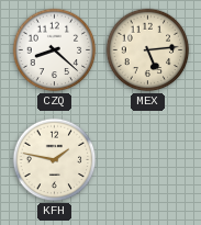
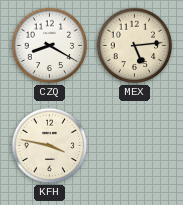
CZQ: 8:22 -> 8:20
KFH: 1:47 -> 3:47
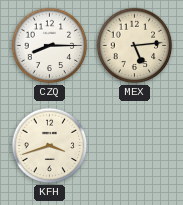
CZQ: 8:20 -> 8:15
KFH: 3:47 -> 3:42
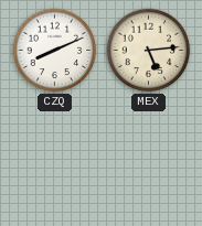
CZQ: 8:15 -> 8:11
KFH: 3:42 -> none
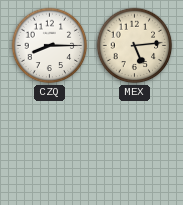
CZQ: 8:11 -> 8:15
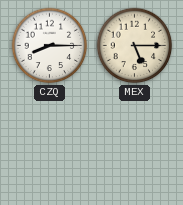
MEX: 5:14 -> 5:15
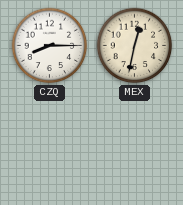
MEX: 5:15 -> 12:32
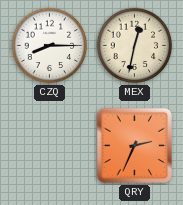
QRY: none -> 2:34
